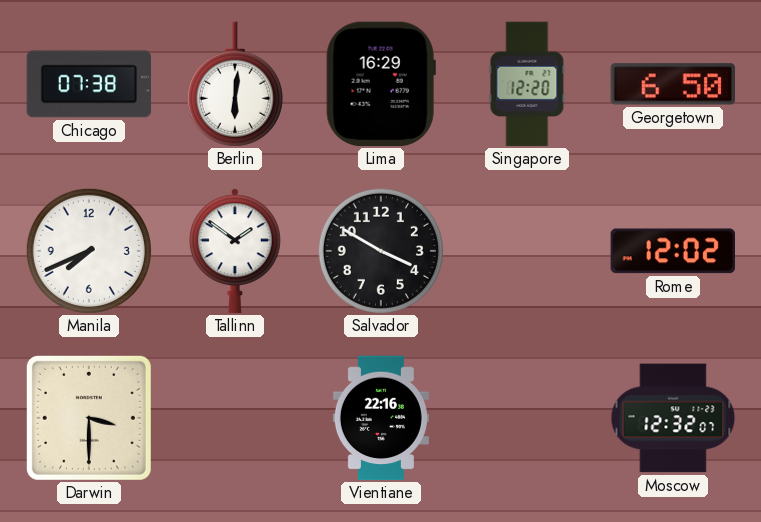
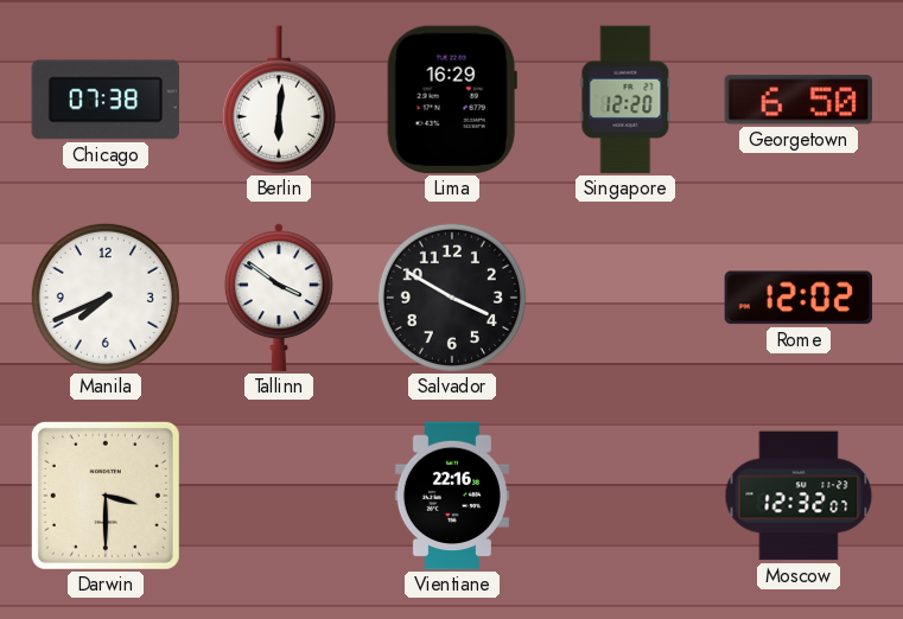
Tallinn: 1:51 -> 3:51
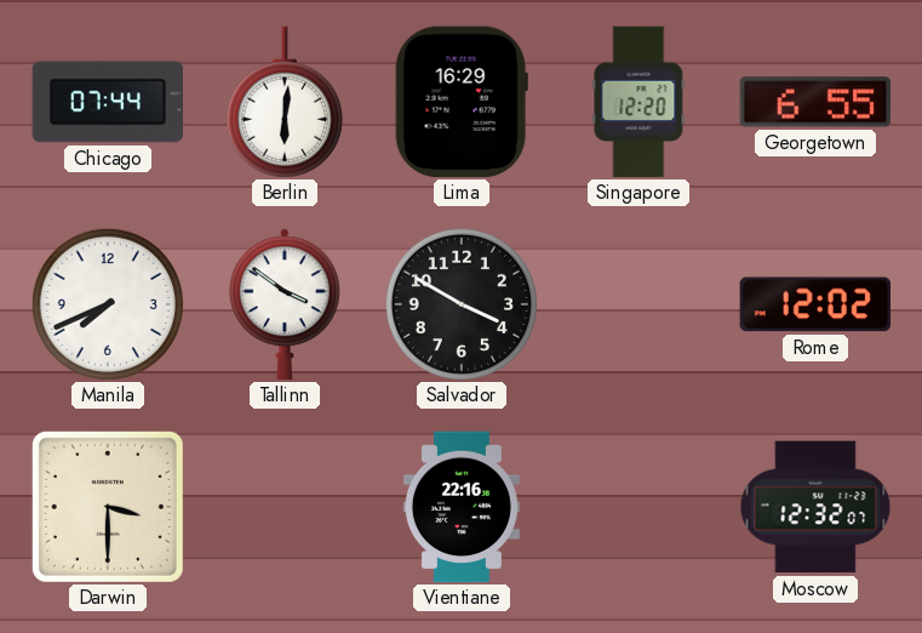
Chicago: 07:38 -> 07:44
Georgetown: 6:50 -> 6:55
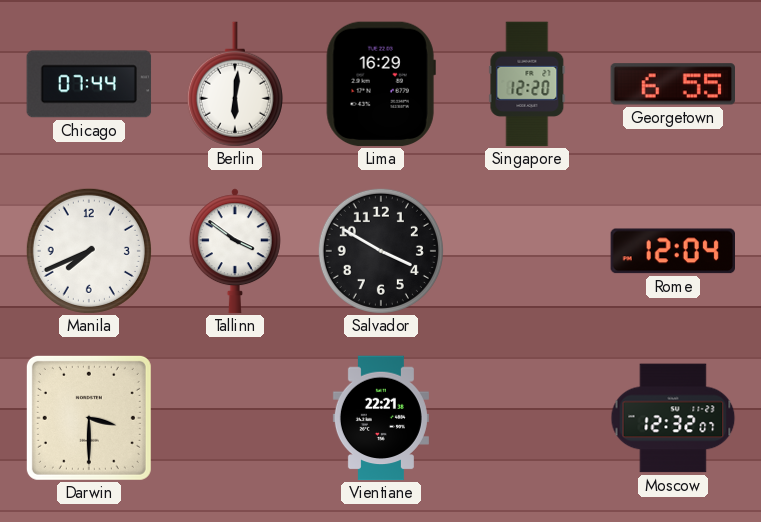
Rome: 12:02 -> 12:04
Vientiane: 22:16 -> 22:21
